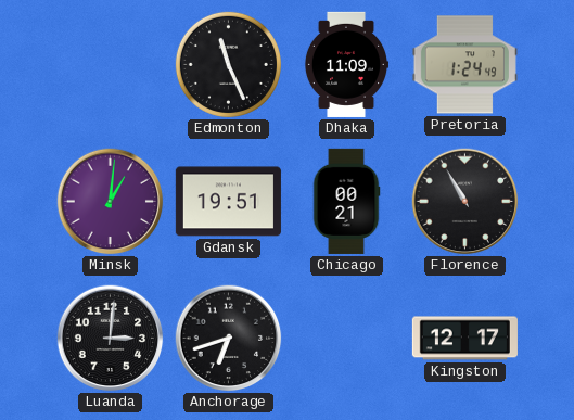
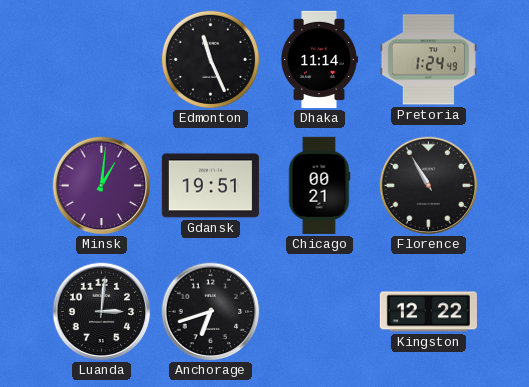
Dhaka: 11:09 -> 11:14
Kingston: 12:17 -> 12:22
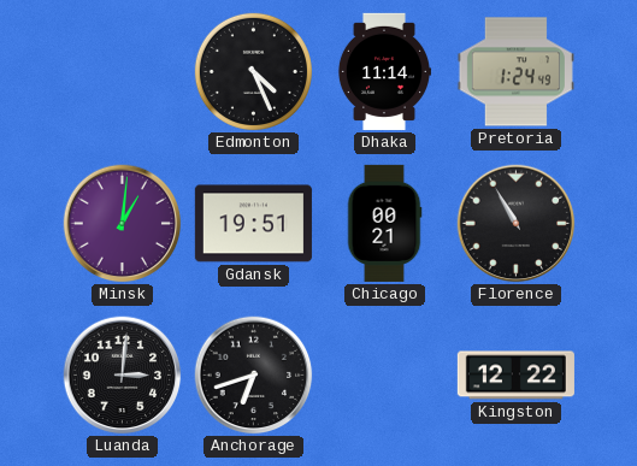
Edmonton: 11:26 -> 4:26
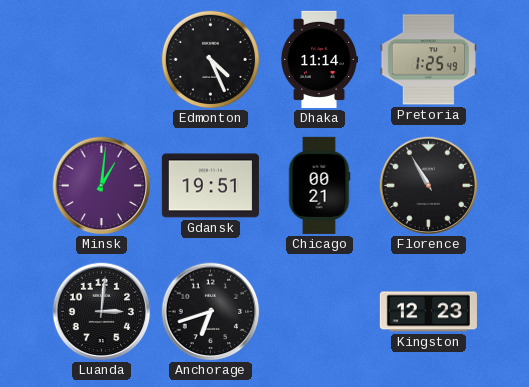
Pretoria: 1:24 -> 1:25
Kingston: 12:22 -> 12:23
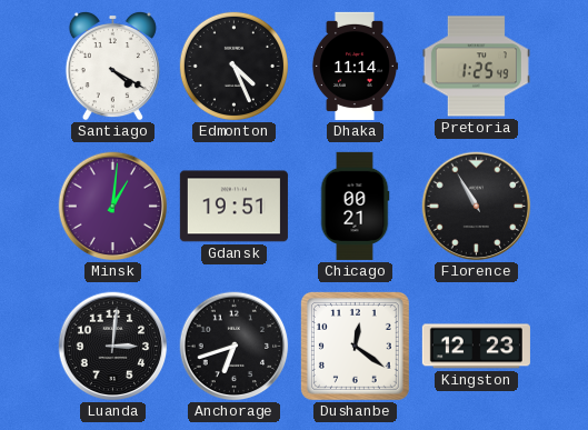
Santiago: none -> 4:20
Dushanbe: none -> 12:21
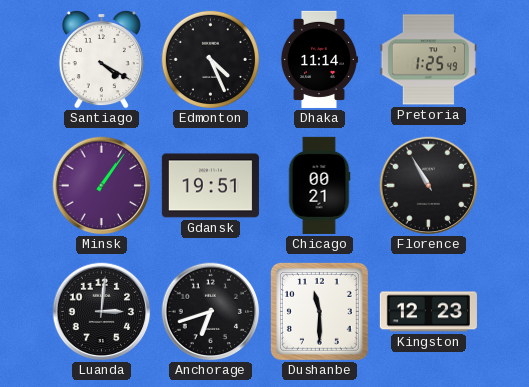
Minsk: 1:01 -> 1:06
Dushanbe: 12:21 -> 11:30
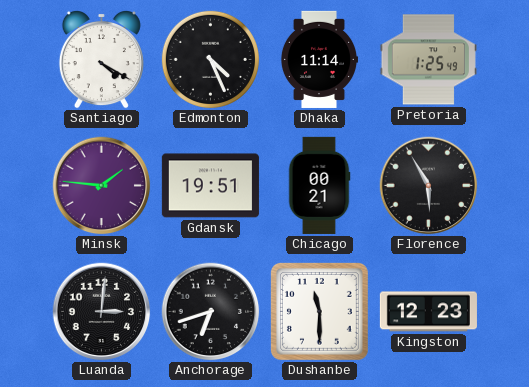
Minsk: 1:06 -> 1:46
Florence: 10:55 -> 5:55
